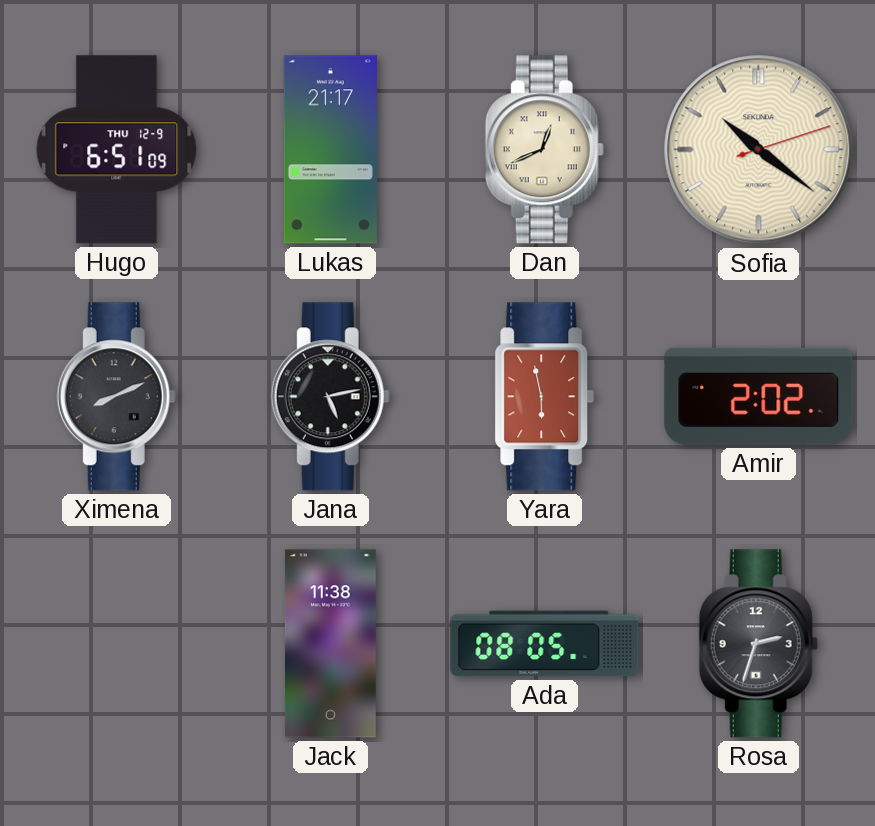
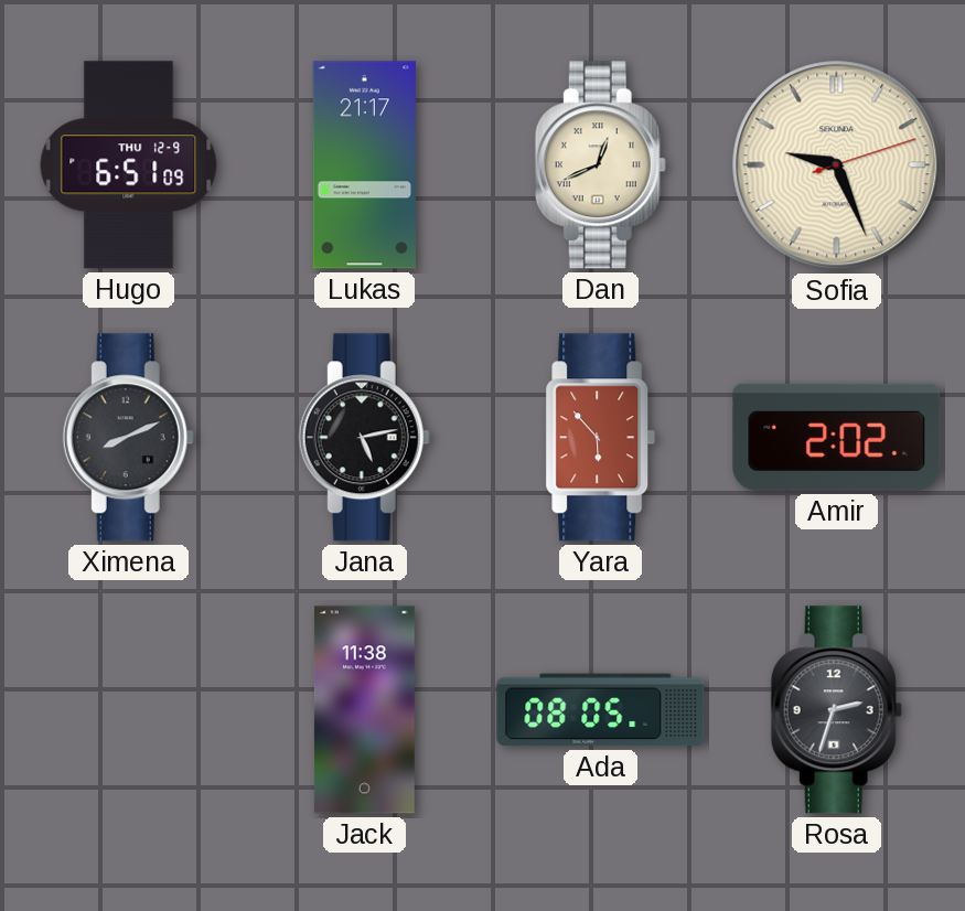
Sofia: 10:21 -> 9:26
Yara: 5:58 -> 5:53
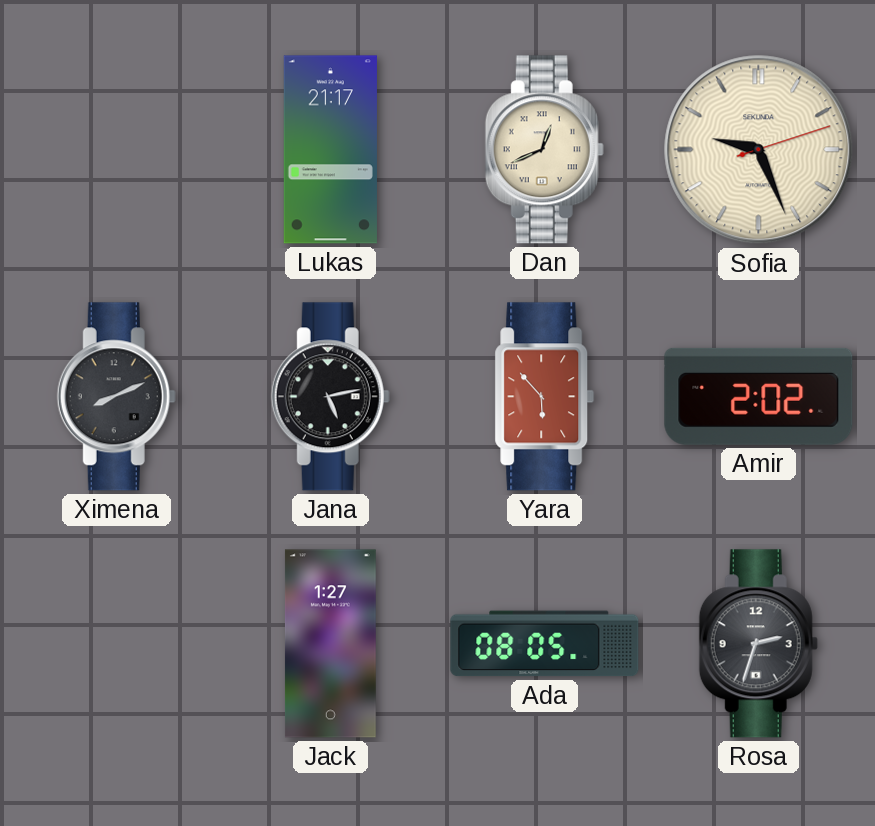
Hugo: 6:51 -> none
Jack: 11:38 -> 1:27
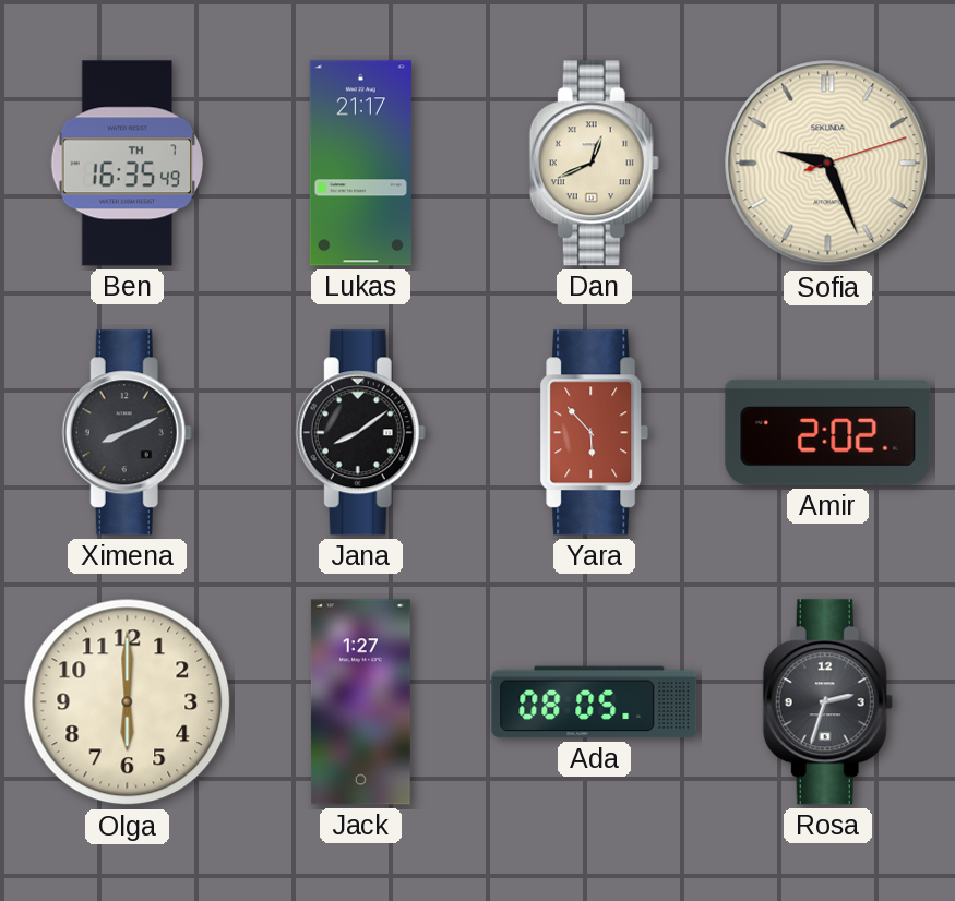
Ben: none -> 16:35
Jana: 5:13 -> 8:09
Olga: none -> 6:00
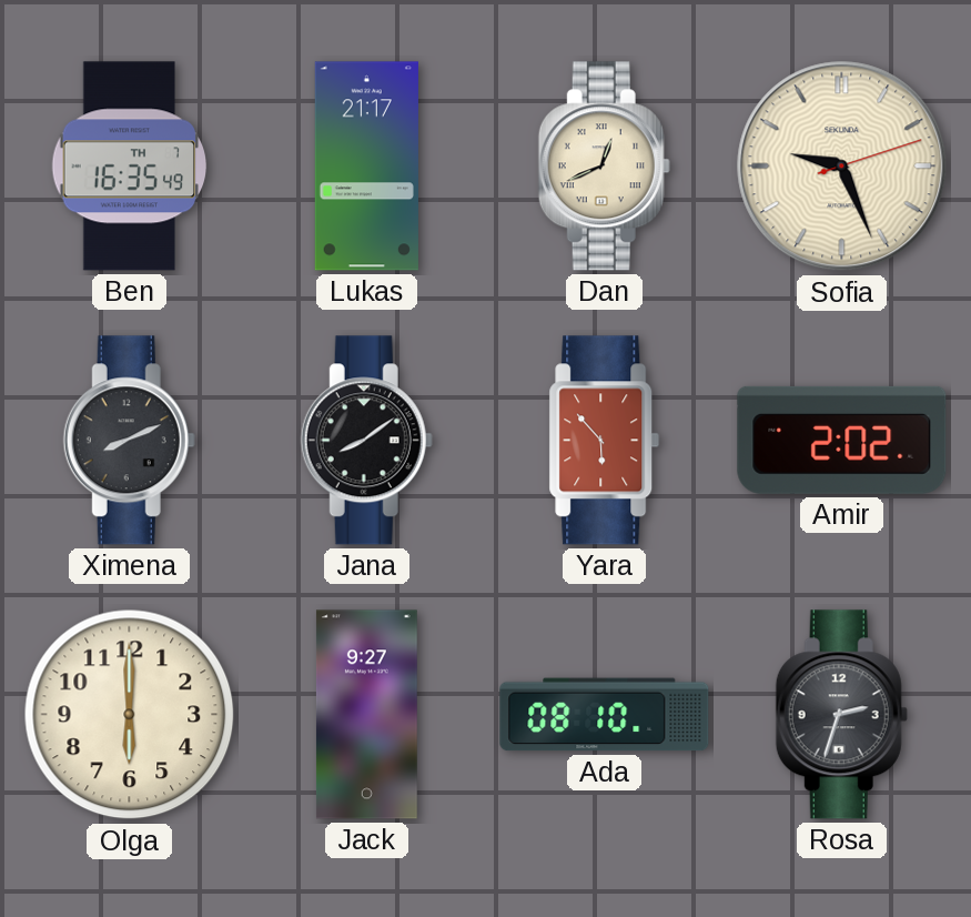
Jack: 1:27 -> 9:27
Ada: 08:05 -> 08:10
